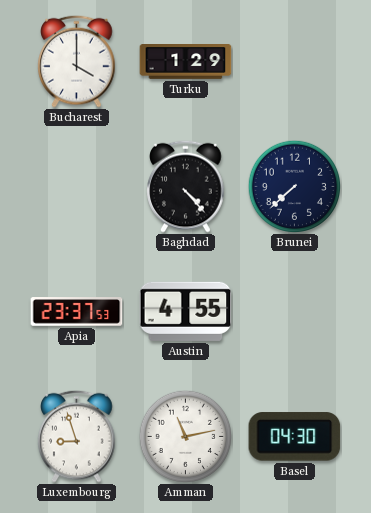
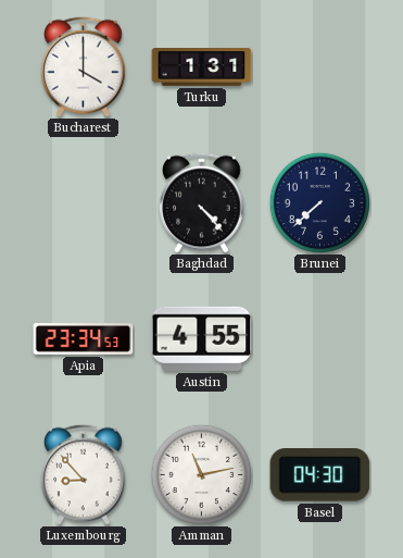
Turku: 1:29 -> 1:31
Apia: 23:37 -> 23:34
Luxembourg: 8:57 -> 8:53
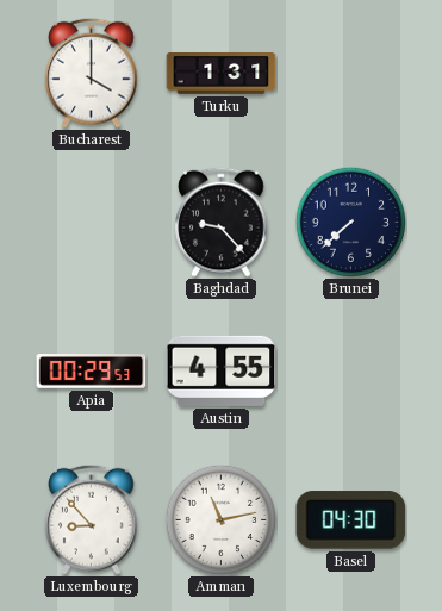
Baghdad: 4:23 -> 9:23
Apia: 23:34 -> 00:29
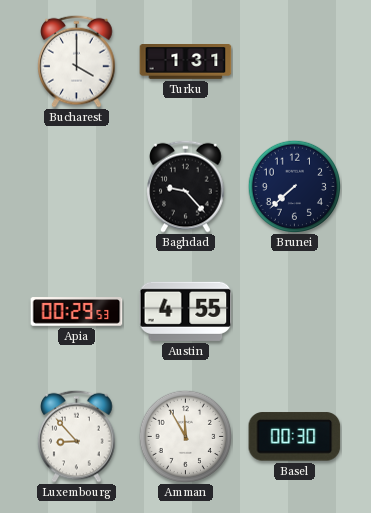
Amman: 11:13 -> 11:55
Basel: 04:30 -> 00:30
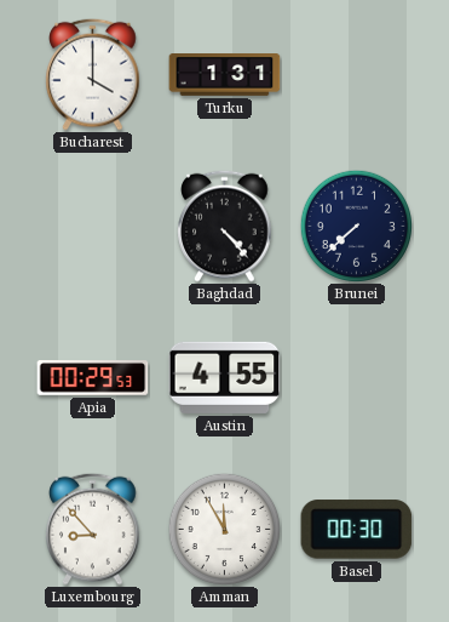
Baghdad: 9:23 -> 4:23
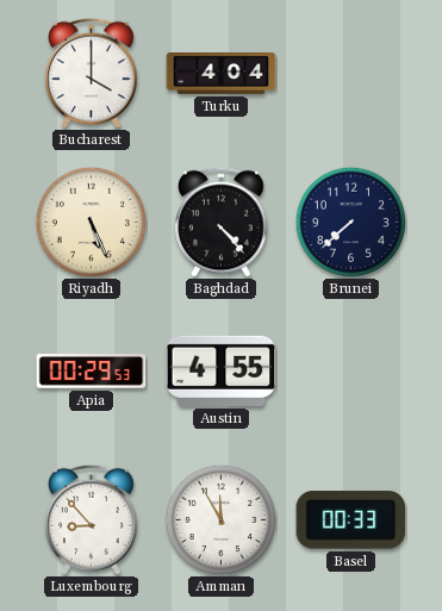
Turku: 1:31 -> 4:04
Riyadh: none -> 5:26
Basel: 00:30 -> 00:33
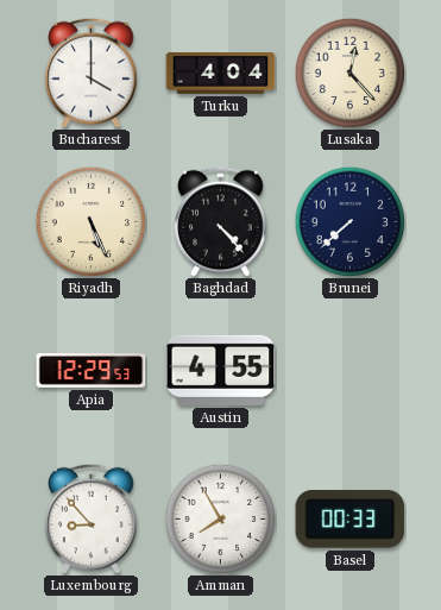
Lusaka: none -> 12:23
Apia: 00:29 -> 12:29
Amman: 11:55 -> 7:55
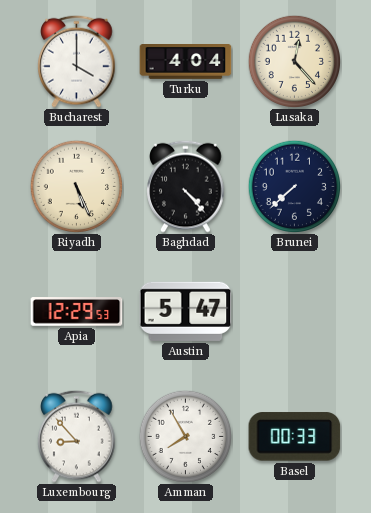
Austin: 4:55 -> 5:47
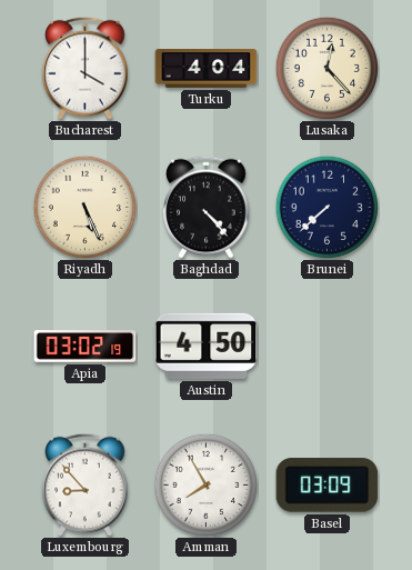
Apia: 12:29 -> 03:02
Austin: 5:47 -> 4:50
Basel: 00:33 -> 03:09
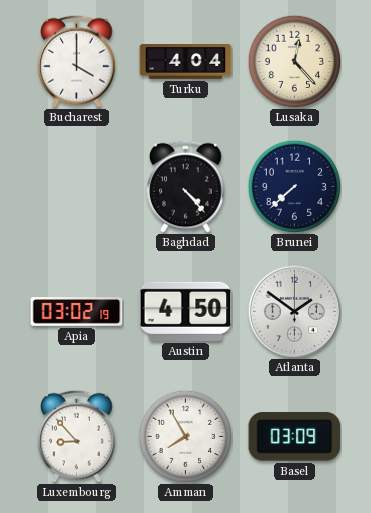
Riyadh: 5:26 -> none
Atlanta: none -> 1:51
